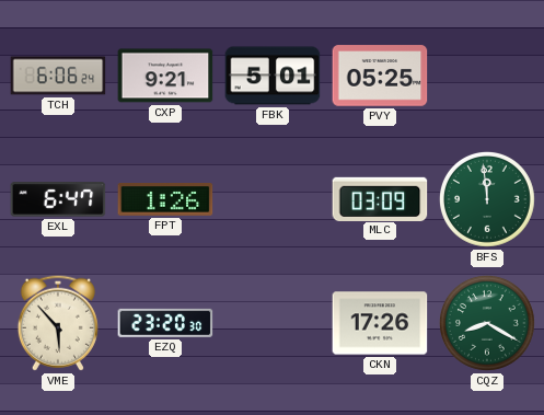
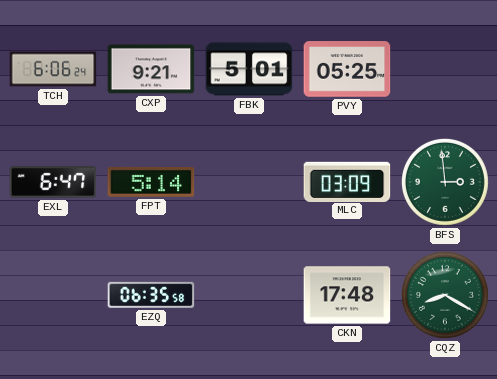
FPT: 1:26 -> 5:14
BFS: 11:59 -> 2:59
VME: 5:53 -> none
EZQ: 23:20 -> 06:35
CKN: 17:26 -> 17:48
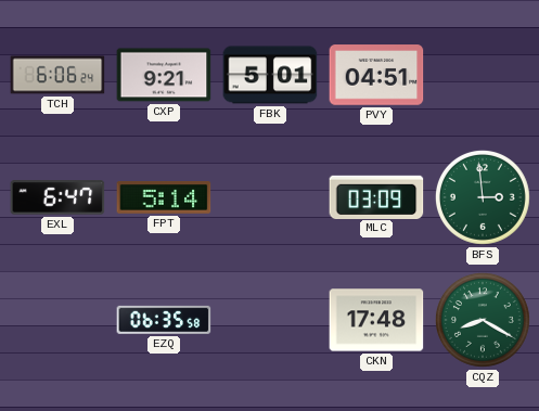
PVY: 05:25 -> 04:51
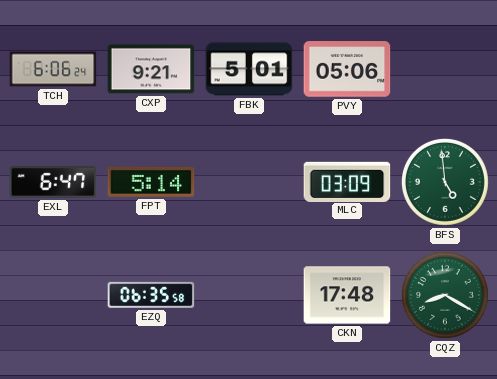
PVY: 04:51 -> 05:06
BFS: 2:59 -> 4:59
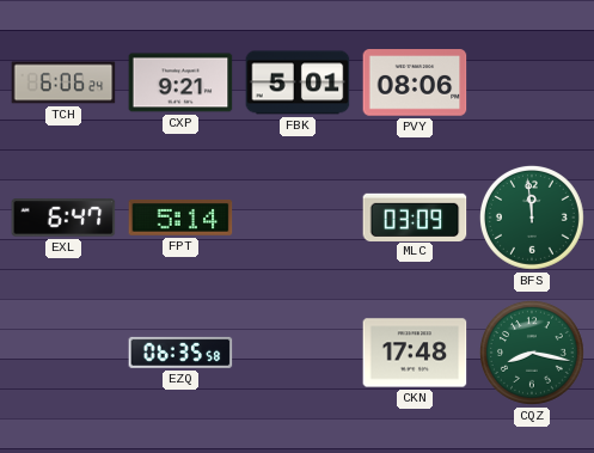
PVY: 05:06 -> 08:06
BFS: 4:59 -> 11:59
CQZ: 8:20 -> 8:17
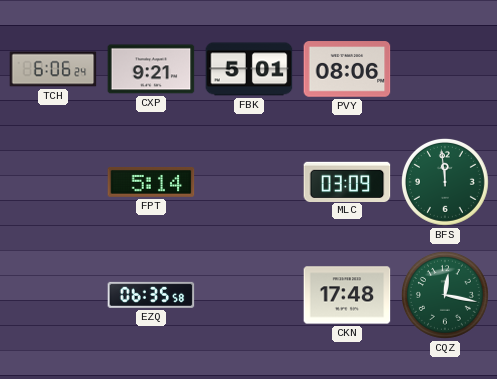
EXL: 6:47 -> none
CQZ: 8:17 -> 12:17
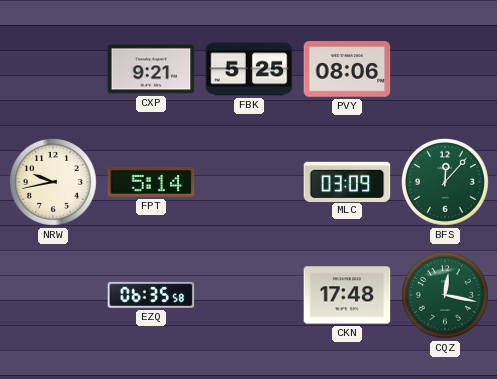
TCH: 6:06 -> none
FBK: 5:01 -> 5:25
NRW: none -> 9:43
BFS: 11:59 -> 12:07
